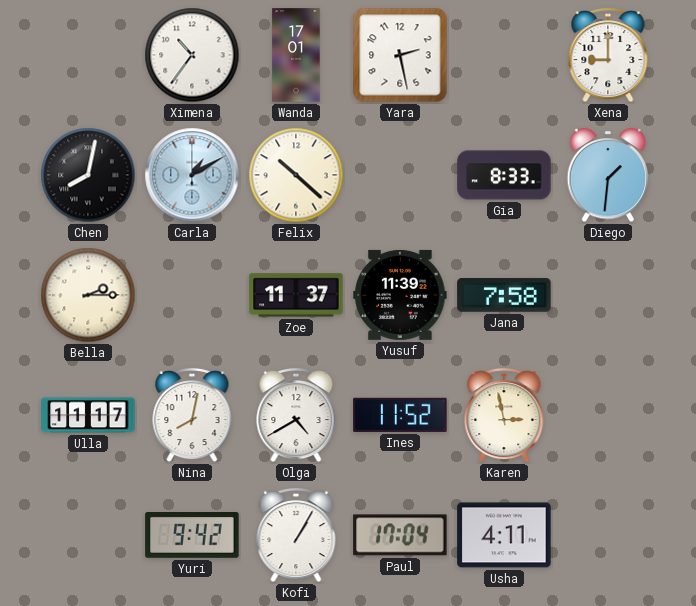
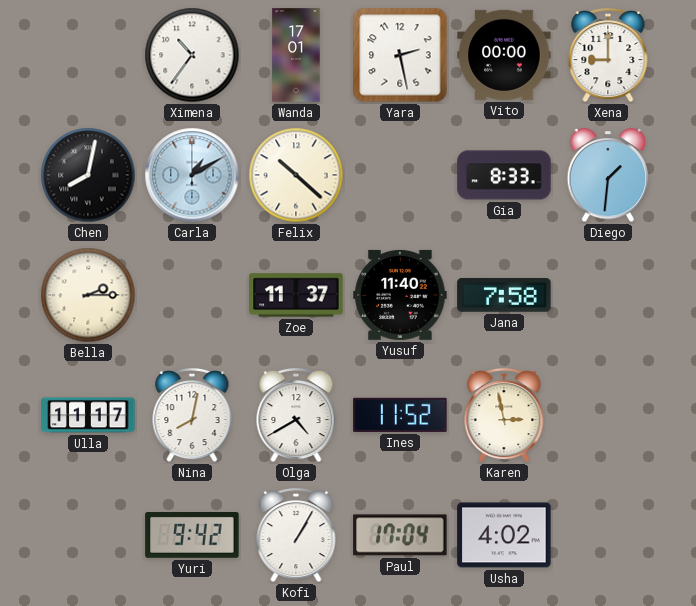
Vito: none -> 00:00
Yusuf: 11:39 -> 11:40
Usha: 4:11 -> 4:02
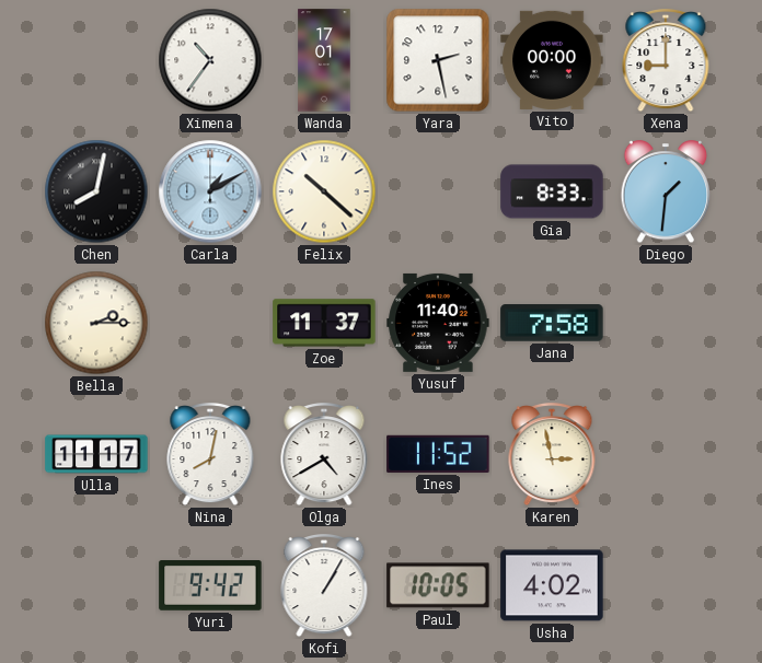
Paul: 17:04 -> 10:05
